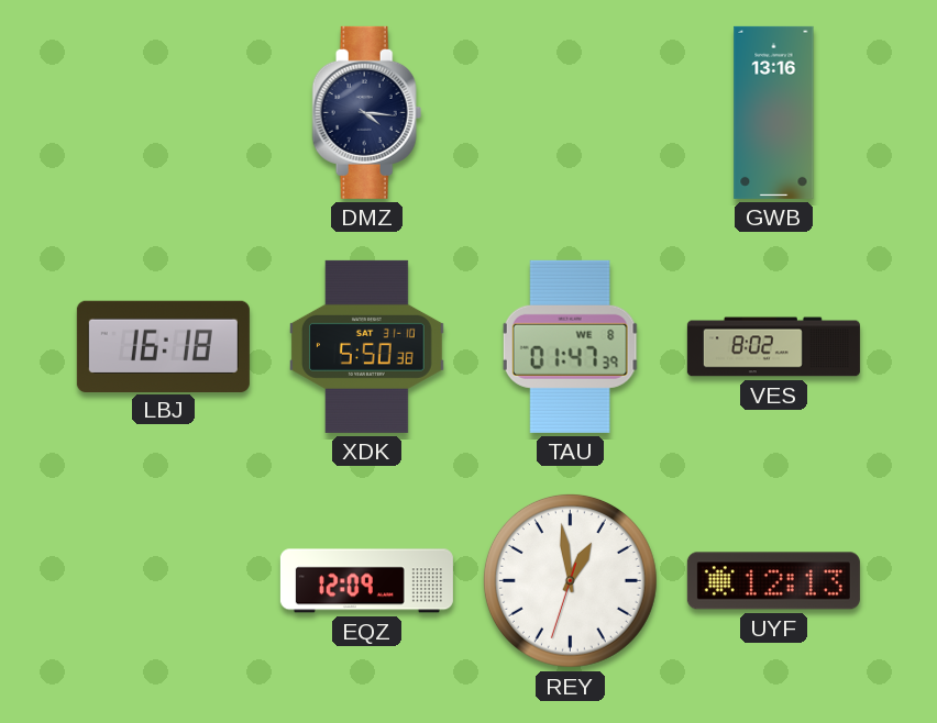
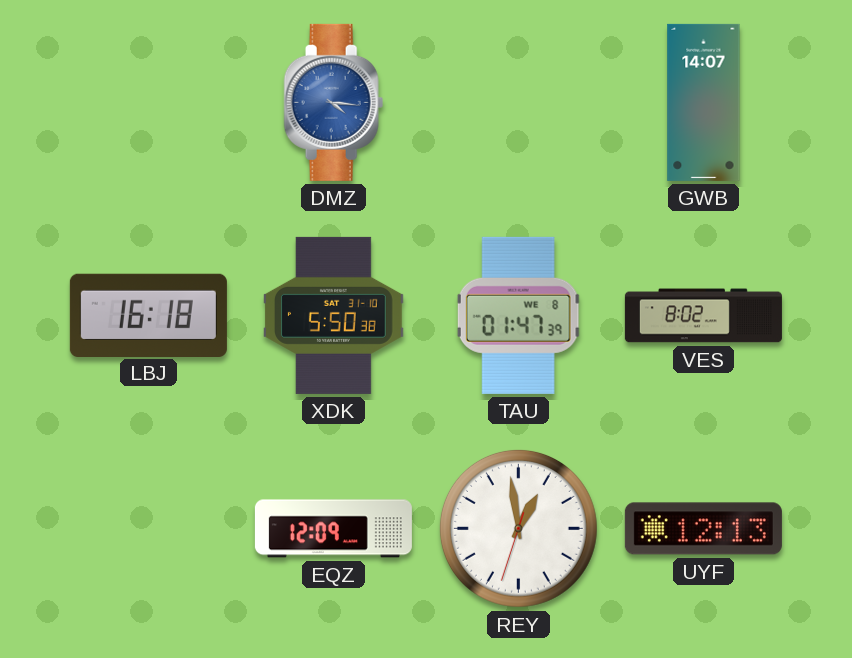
DMZ dial: navy -> blue
GWB: 13:16 -> 14:07
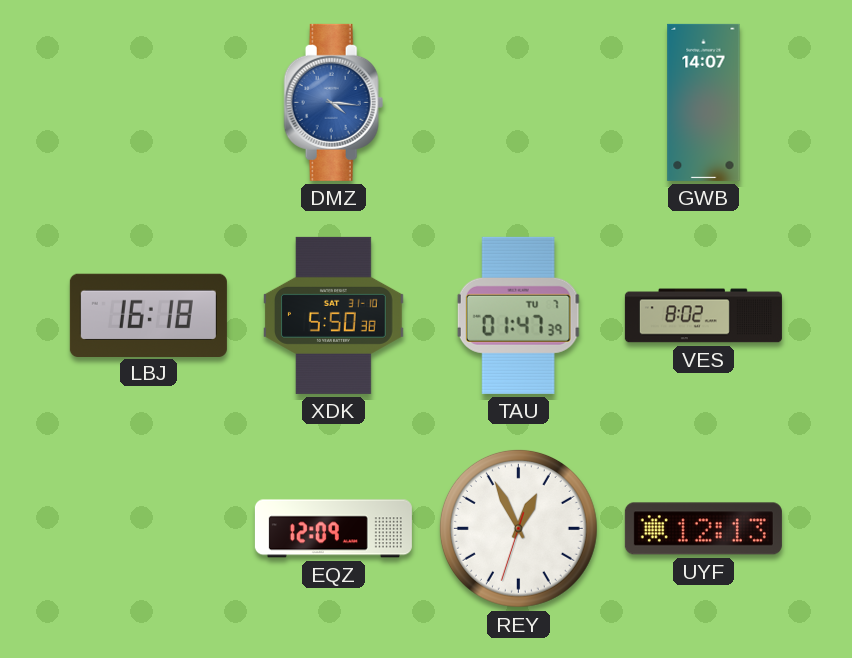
TAU date: WE 8 -> TU 7
REY: 12:58 -> 12:55
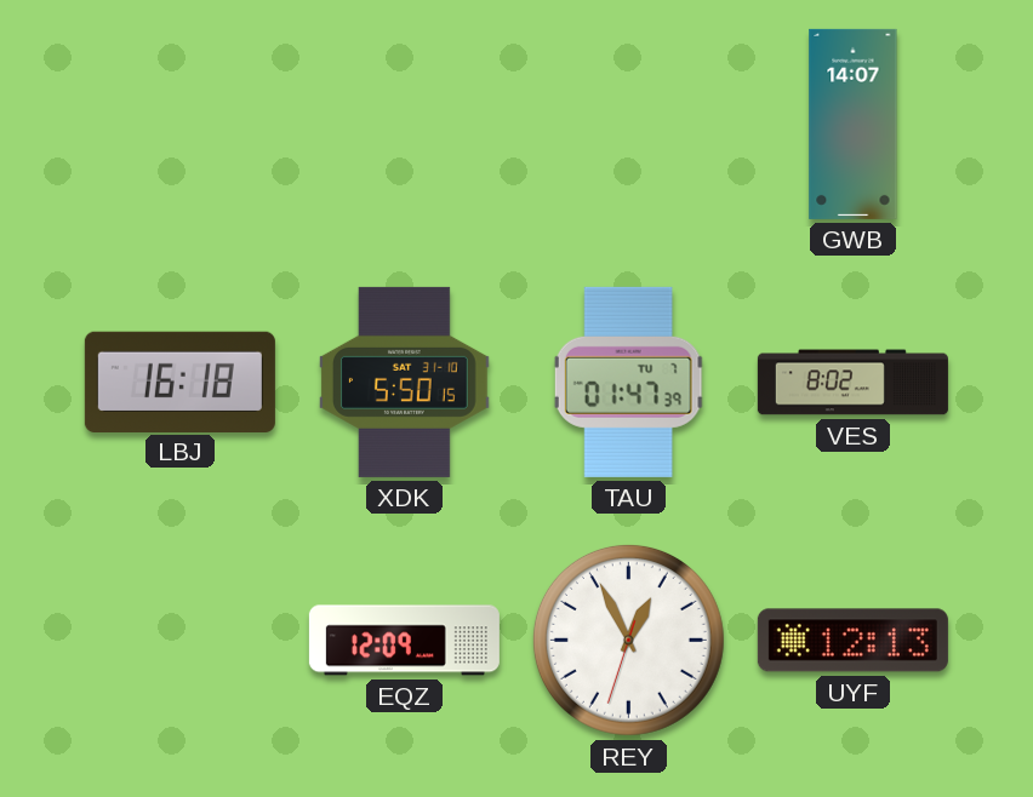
DMZ: 4:16 -> none
XDK: 5:50:38 -> 5:50:15
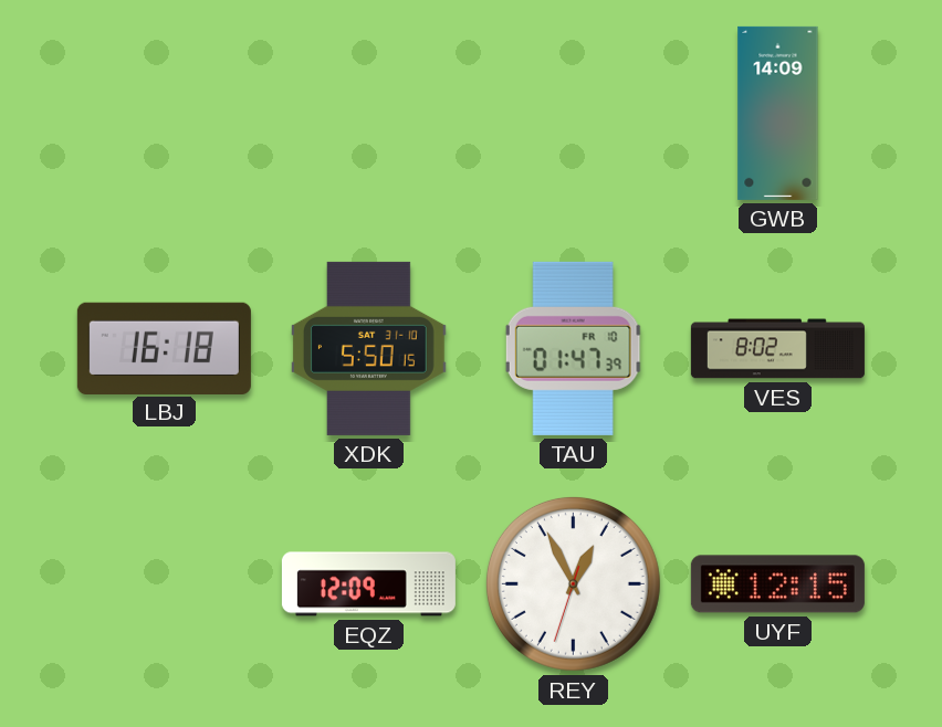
GWB: 14:07 -> 14:09
TAU date: TU 7 -> FR 10
UYF: 12:13 -> 12:15
